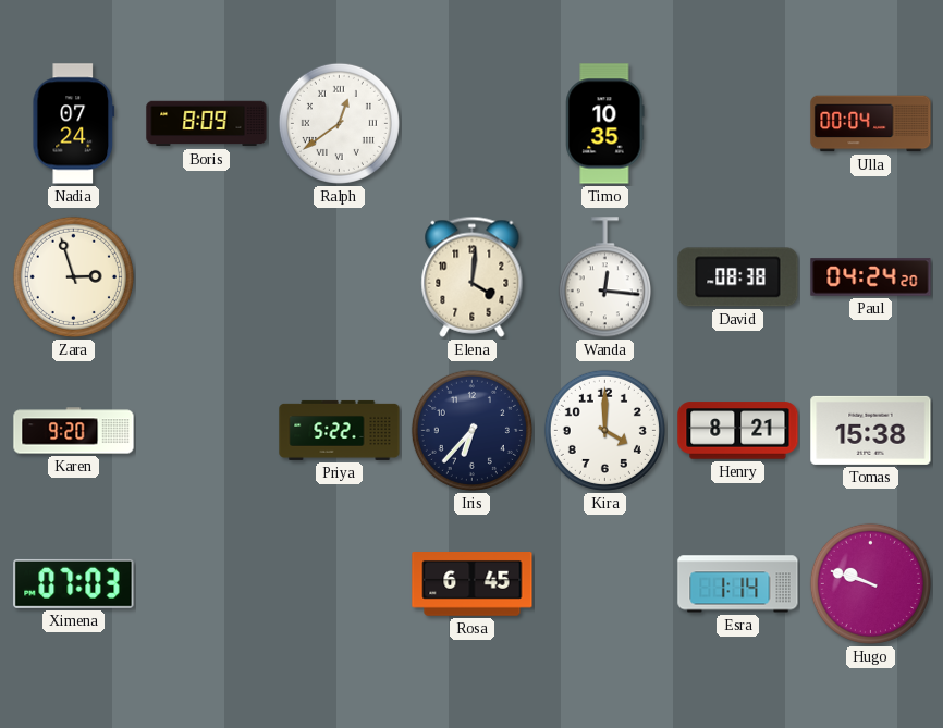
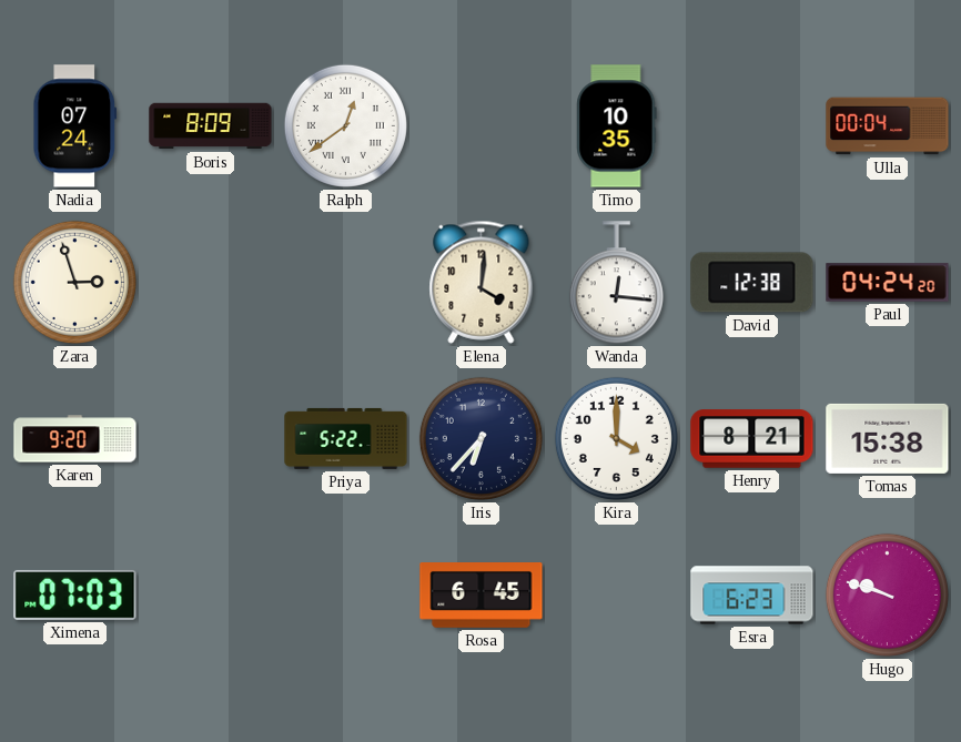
David: 08:38 -> 12:38
Esra: 1:14 -> 6:23
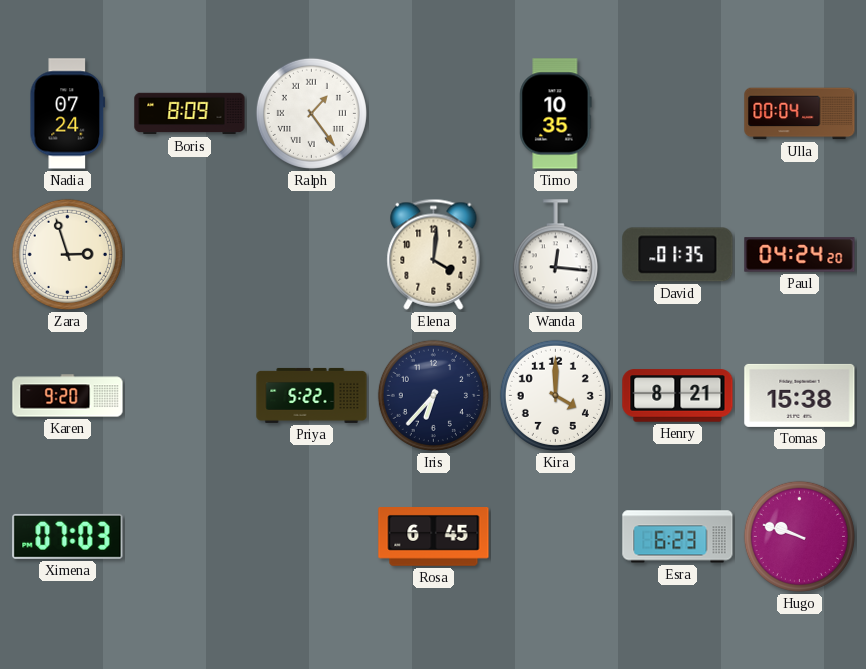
Ralph: 12:39 -> 1:24
David: 12:38 -> 01:35
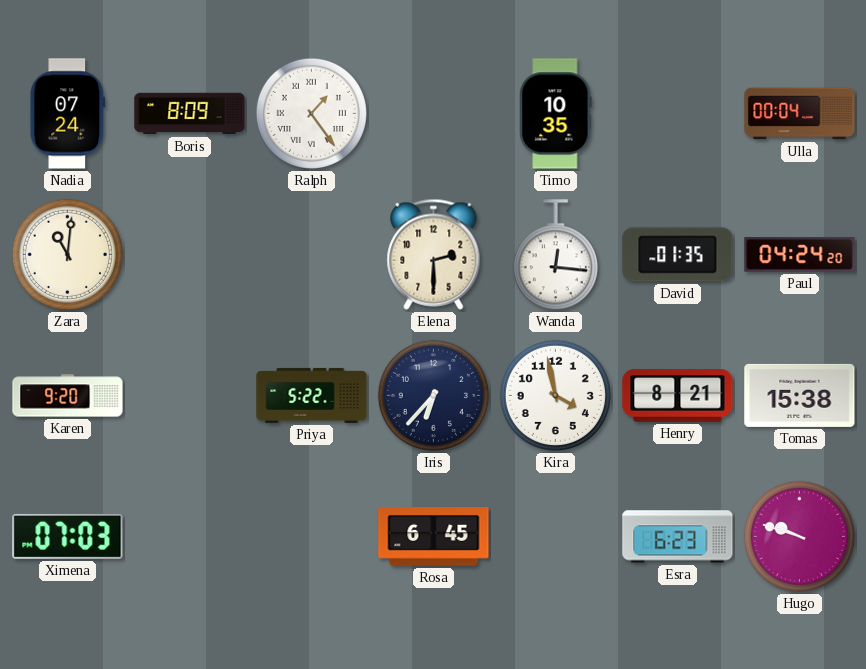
Zara: 2:57 -> 11:01
Elena: 4:01 -> 2:30
Kira: 4:00 -> 3:58
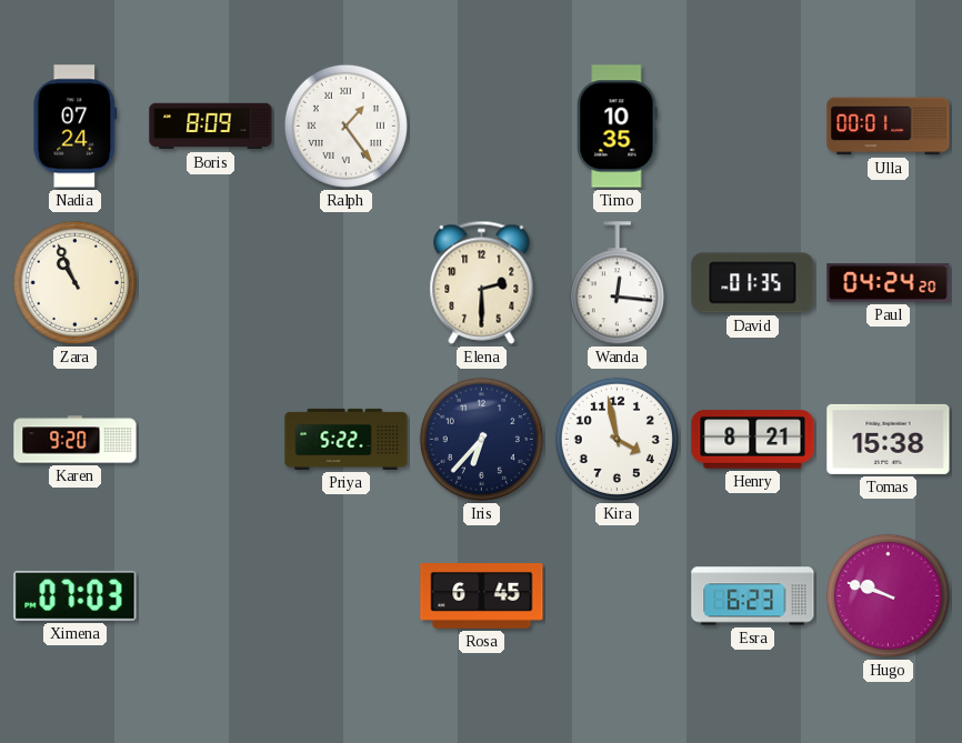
Ulla: 00:04 -> 00:01
Zara: 11:01 -> 10:56
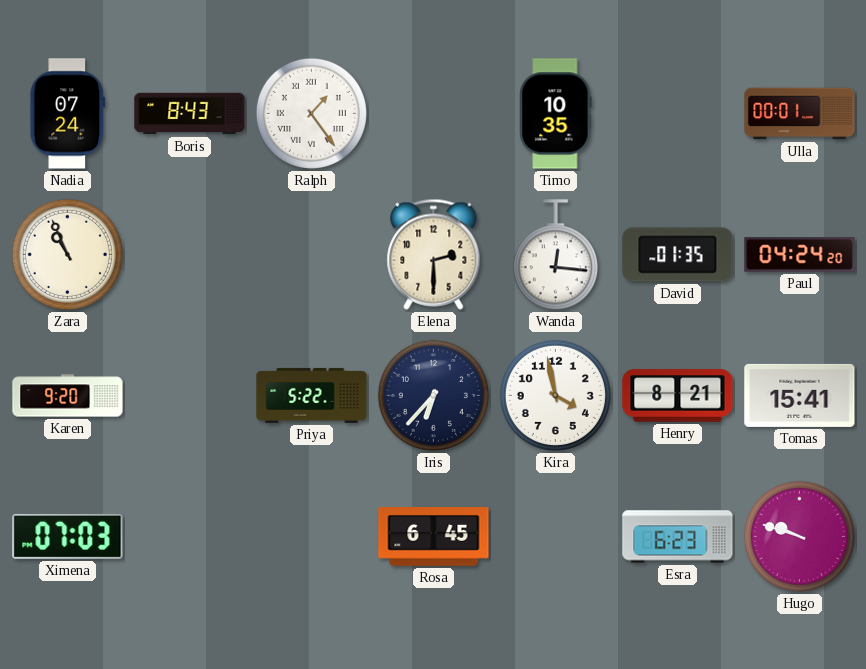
Boris: 8:09 -> 8:43
Tomas: 15:38 -> 15:41
